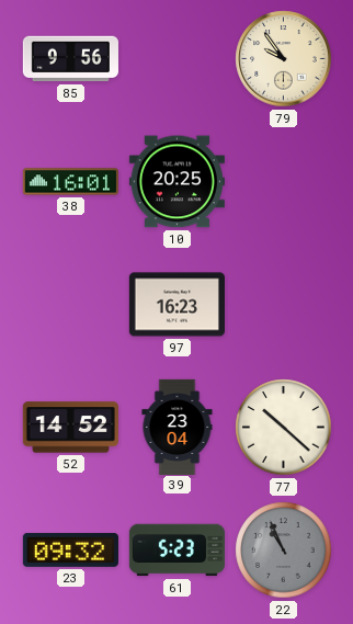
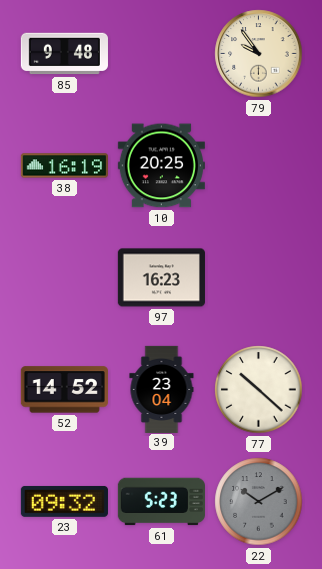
85: 9:56 -> 9:48
38: 16:01 -> 16:19
22: 10:56 -> 10:10
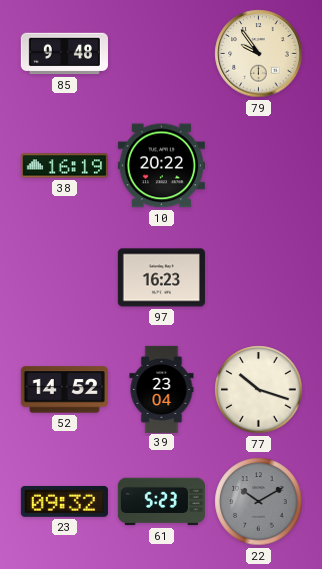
10: 20:25 -> 20:22
77: 10:22 -> 10:18
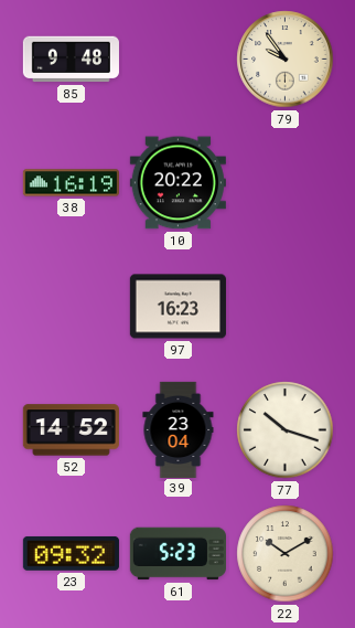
22 dial: grey -> cream
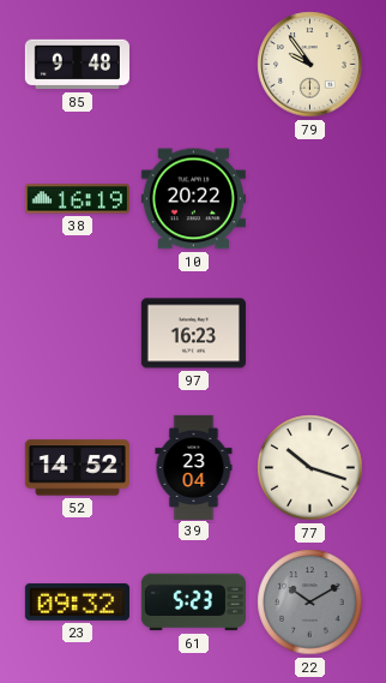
22 dial: cream -> grey
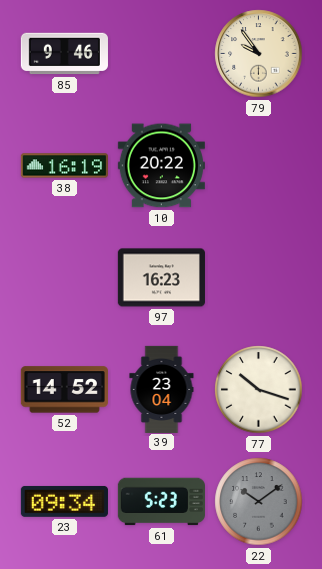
85: 9:48 -> 9:46
23: 09:32 -> 09:34
22: 10:10 -> 10:09
